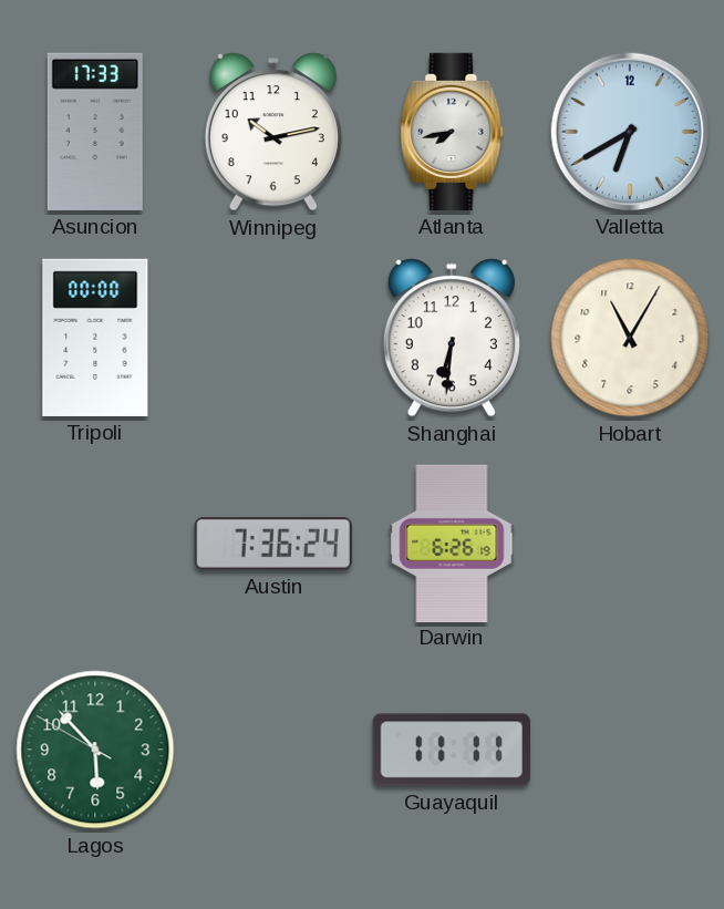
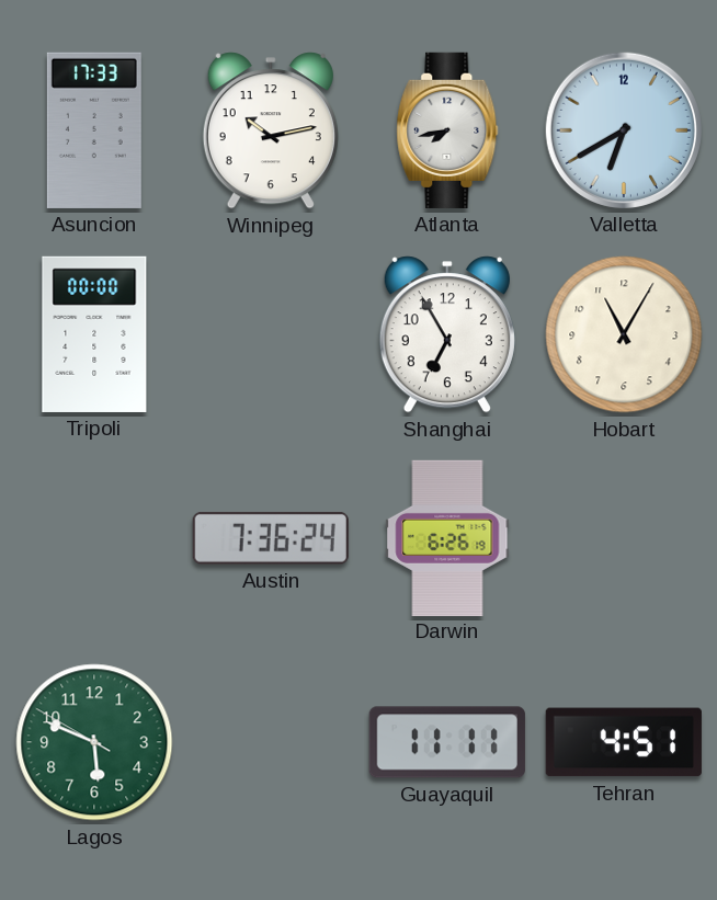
Shanghai: 6:31 -> 6:55
Lagos: 5:52 -> 5:48
Tehran: none -> 4:51
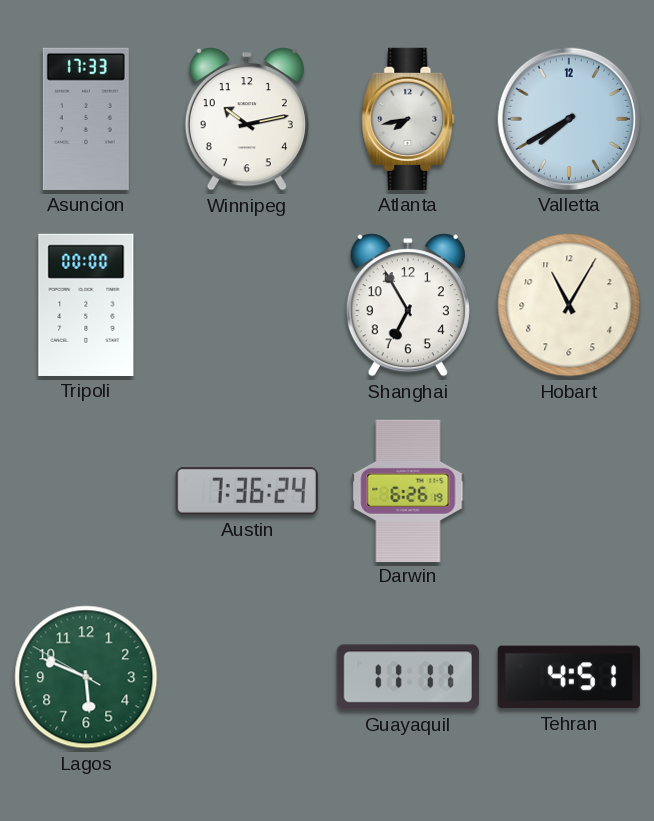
Valletta: 6:40 -> 7:40
